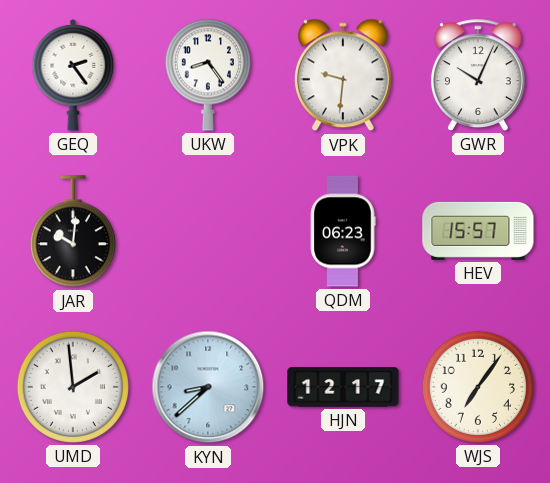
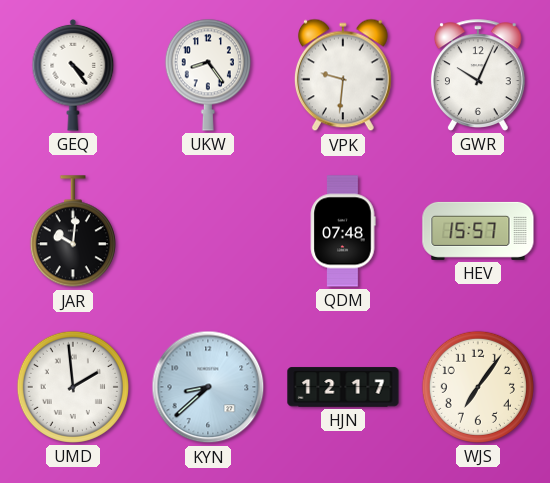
GEQ: 2:24 -> 4:24
QDM: 06:23 -> 07:48
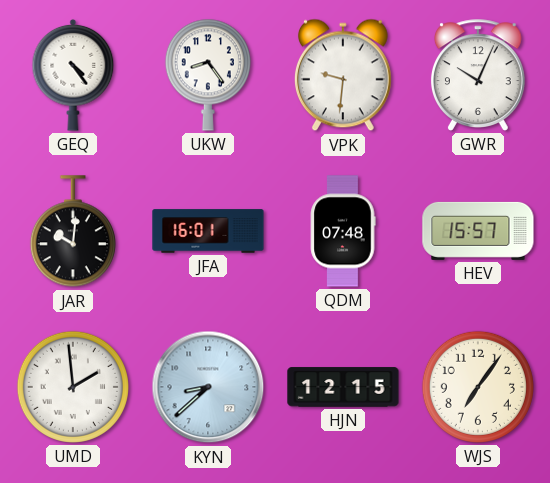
JFA: none -> 16:01
HJN: 12:17 -> 12:15
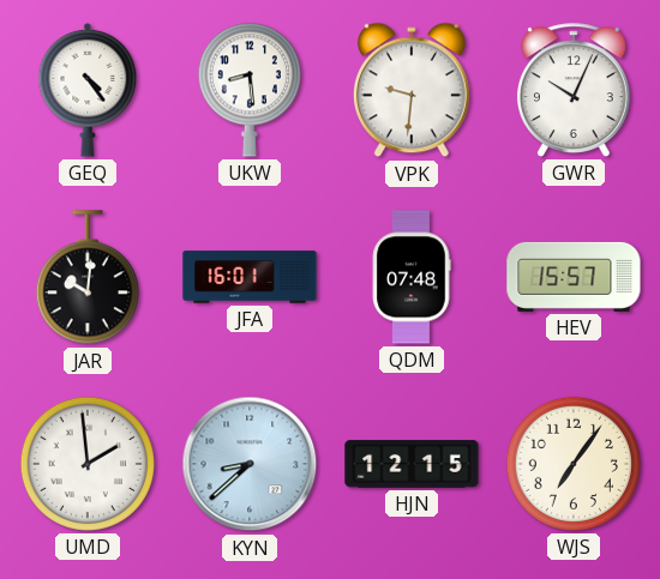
UKW: 8:24 -> 8:29
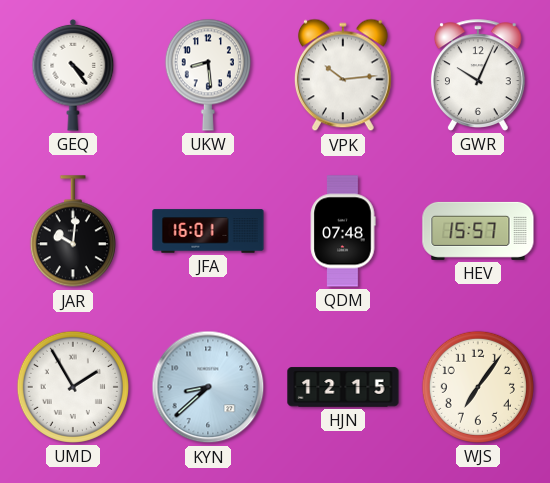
VPK: 9:31 -> 10:14
UMD: 1:59 -> 1:55
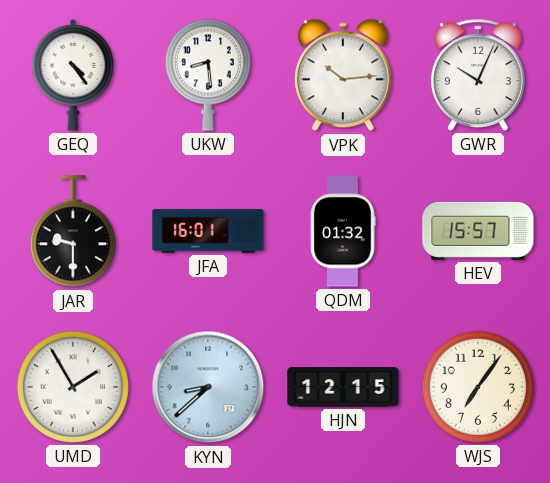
JAR: 10:01 -> 9:30
QDM: 07:48 -> 01:32
